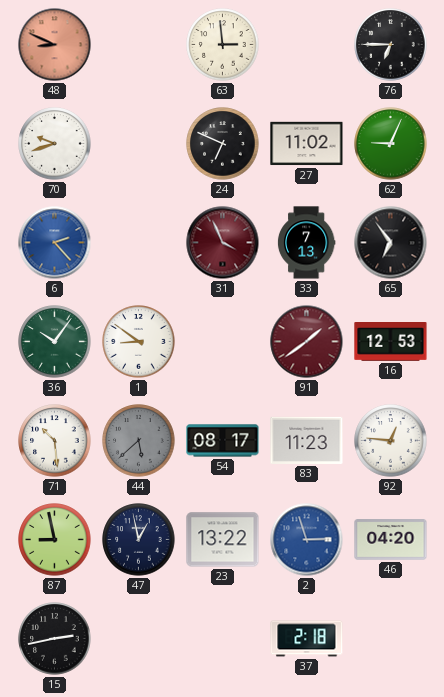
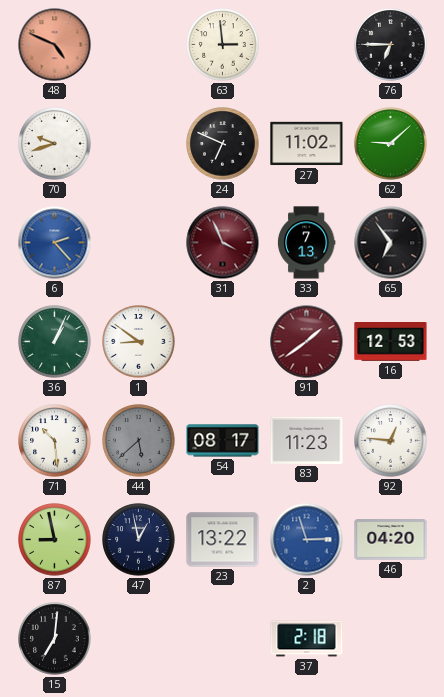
48: 8:49 -> 4:49
62: 9:04 -> 9:08
36: 10:06 -> 1:04
15: 2:43 -> 7:01
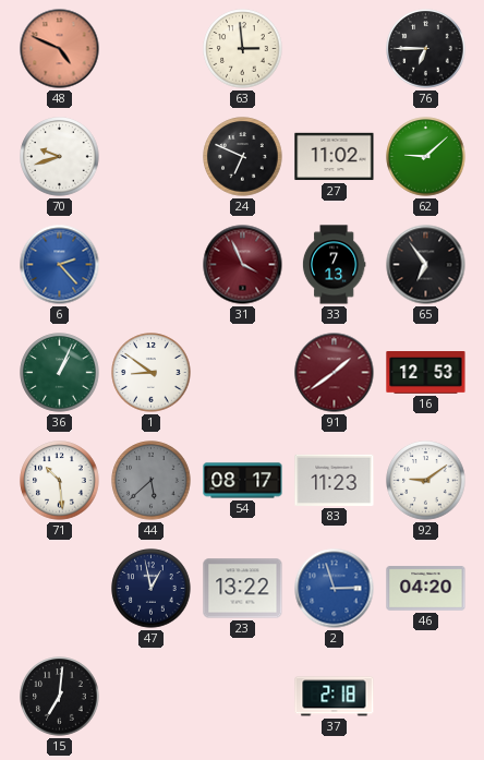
92: 12:46 -> 9:09
87: 8:58 -> none
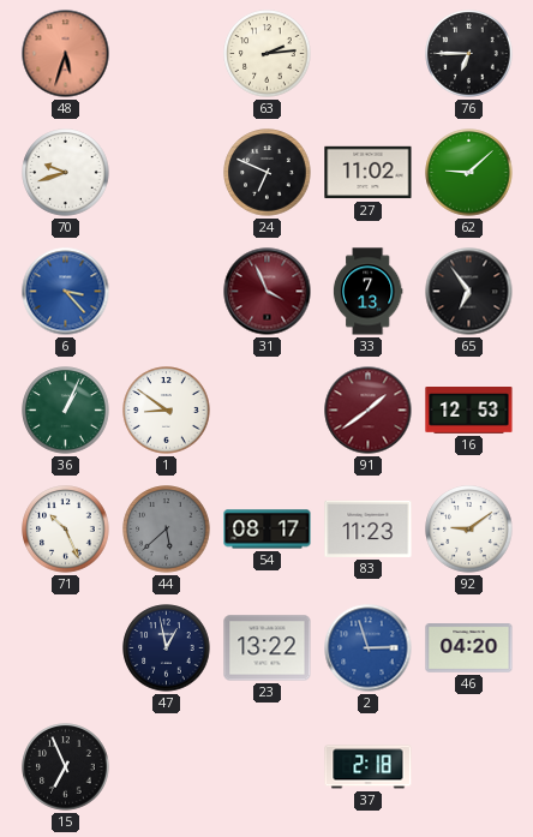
48: 4:49 -> 5:33
63: 2:59 -> 2:14
6: 2:23 -> 3:23
71: 10:29 -> 10:26
15: 7:01 -> 6:56
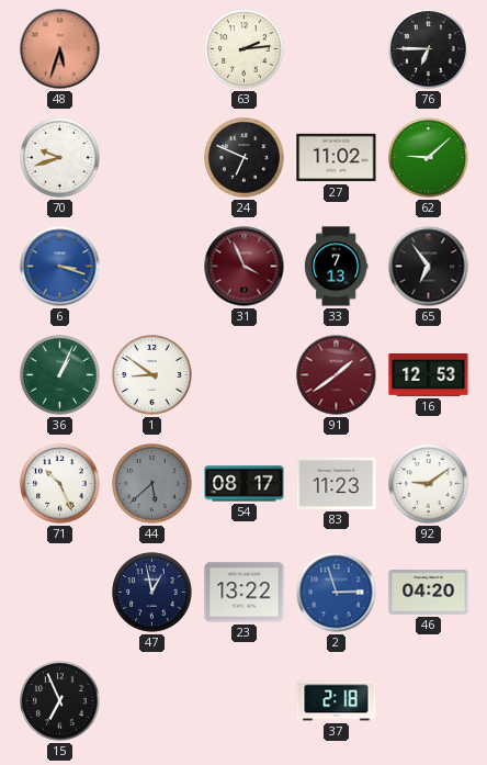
6: 3:23 -> 3:18
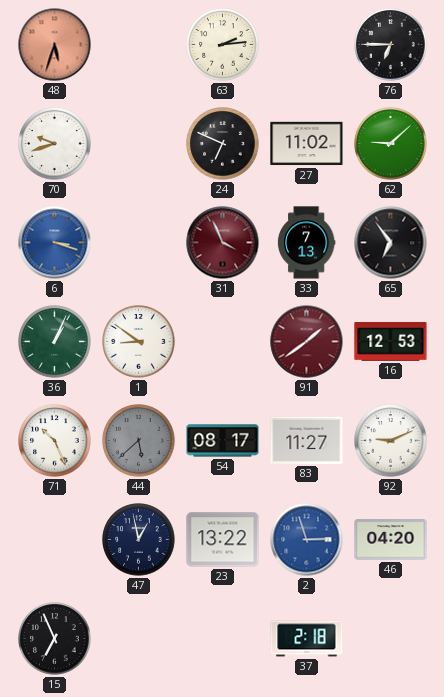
83: 11:23 -> 11:27
92: 9:09 -> 9:11
